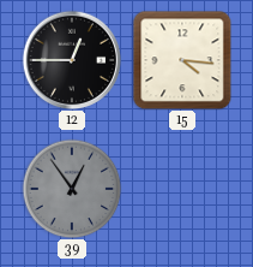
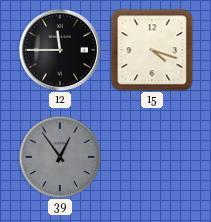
12: 12:45 -> 11:45
15: 4:16 -> 4:18
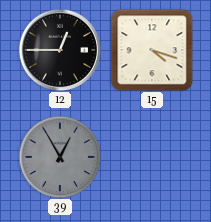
12: 11:45 -> 12:45
39: 12:54 -> 12:55
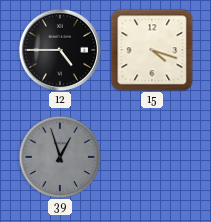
12: 12:45 -> 4:45
39: 12:55 -> 12:57
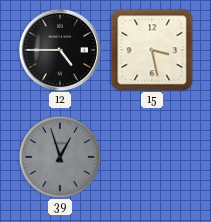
15: 4:18 -> 3:28
